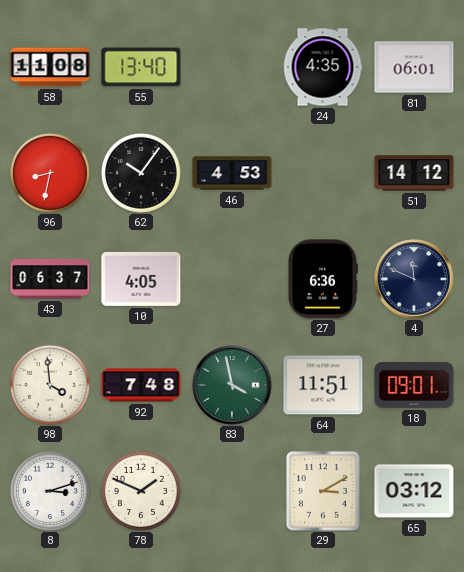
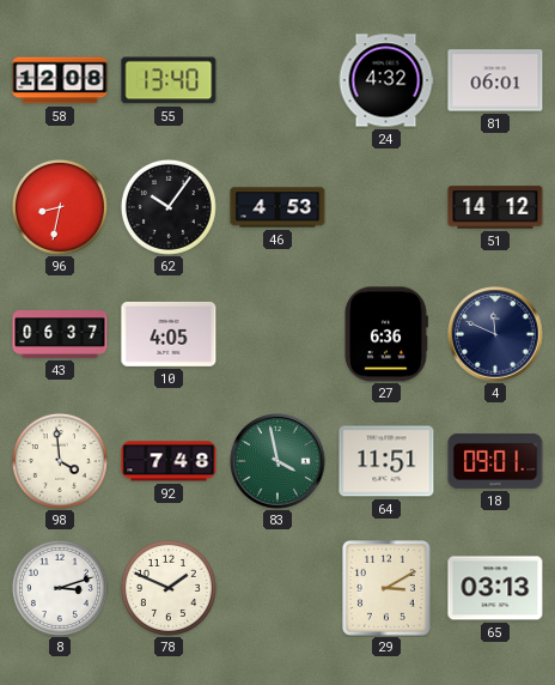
58: 11:08 -> 12:08
24: 4:35 -> 4:32
65: 03:12 -> 03:13
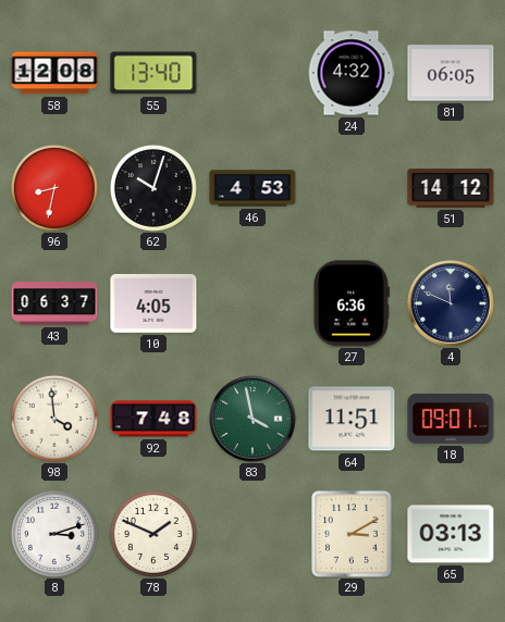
81: 06:01 -> 06:05
62: 10:06 -> 10:03
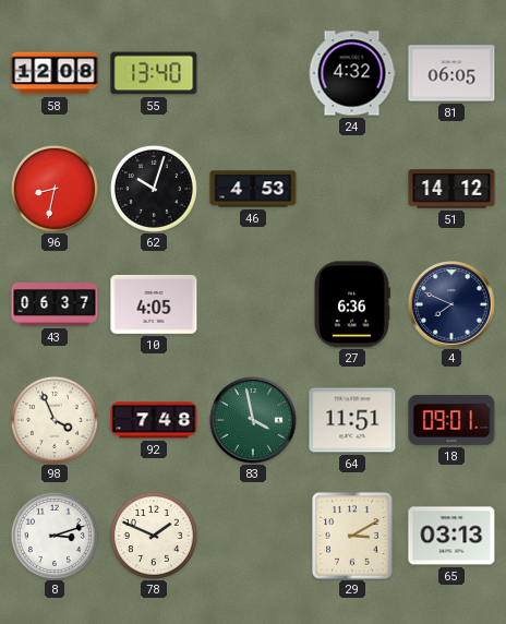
4: 11:49 -> 7:49
98: 3:59 -> 3:56
